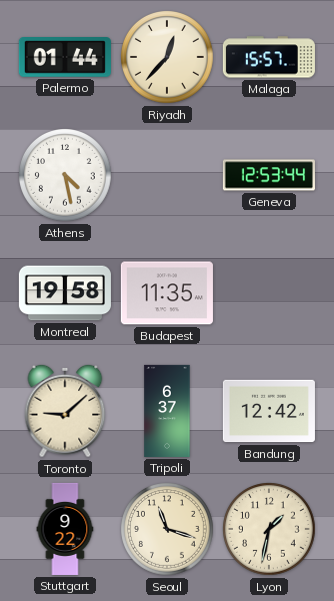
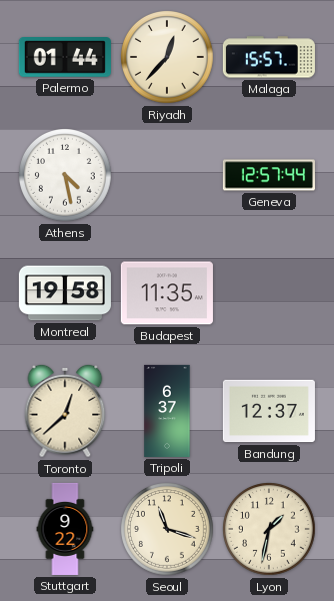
Geneva: 12:53 -> 12:57
Toronto: 9:08 -> 12:38
Bandung: 12:42 -> 12:37
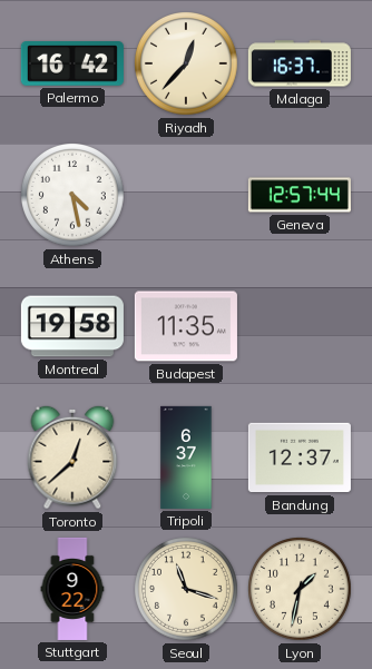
Palermo: 01:44 -> 16:42
Malaga: 15:57 -> 16:37
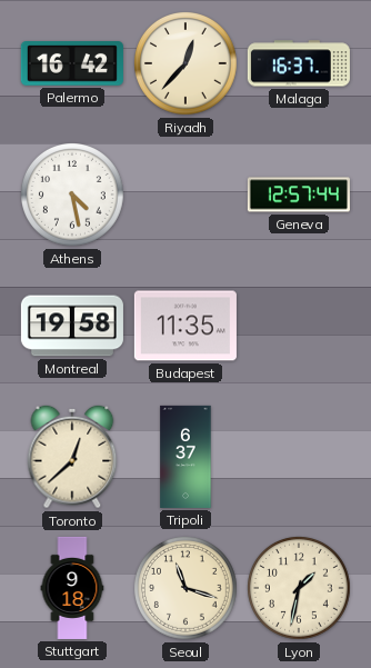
Bandung: 12:37 -> none
Stuttgart: 9:22 -> 9:18
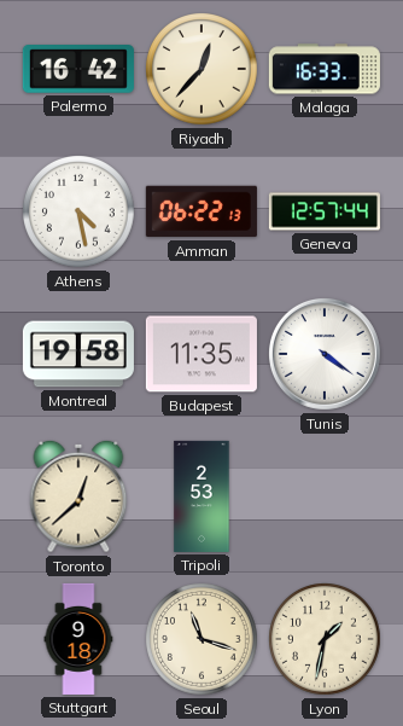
Malaga: 16:37 -> 16:33
Amman: none -> 06:22
Tunis: none -> 4:21
Tripoli: 6:37 -> 2:53
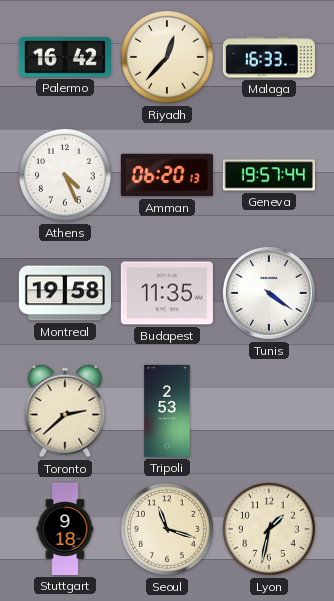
Athens: 4:28 -> 4:26
Amman: 06:22 -> 06:20
Geneva: 12:57 -> 19:57
Toronto: 12:38 -> 2:38
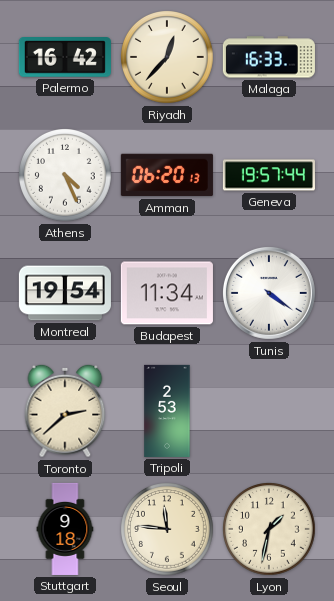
Montreal: 19:58 -> 19:54
Budapest: 11:35 -> 11:34
Seoul: 11:18 -> 11:46
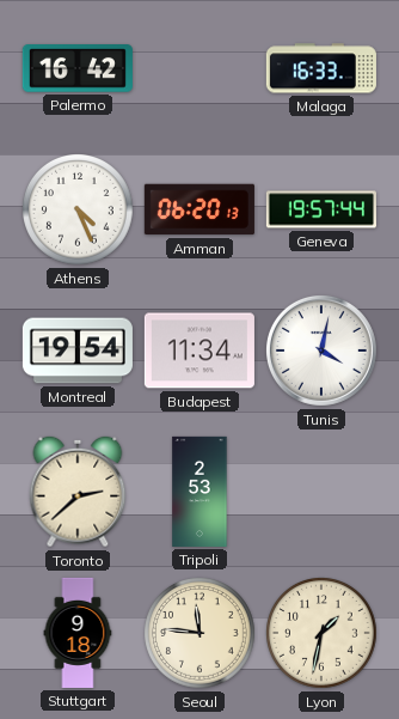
Riyadh: 12:37 -> none
Tunis: 4:21 -> 4:02
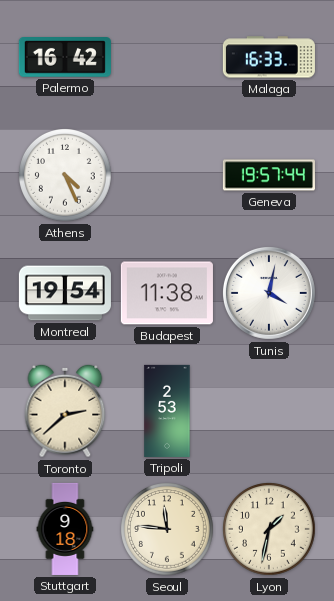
Amman: 06:20 -> none
Budapest: 11:34 -> 11:38
